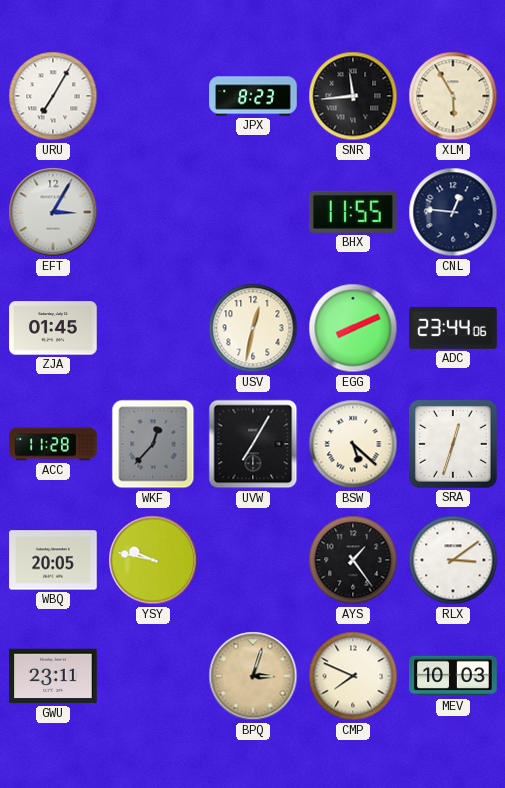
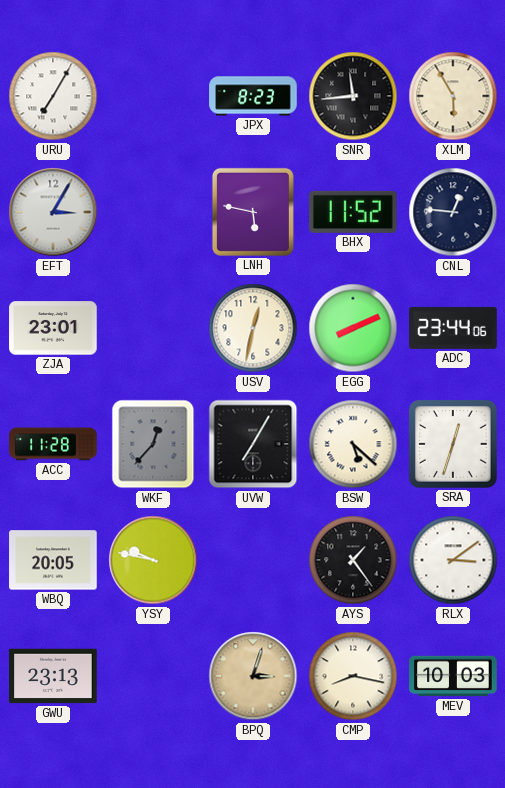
LNH: none -> 5:47
BHX: 11:55 -> 11:52
ZJA: 01:45 -> 23:01
GWU: 23:11 -> 23:13
CMP: 7:49 -> 8:17
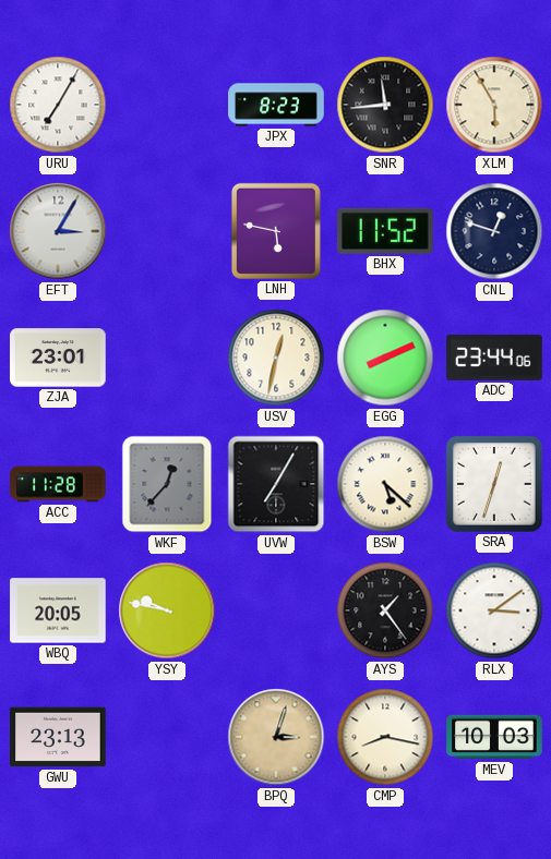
CNL: 12:46 -> 12:48
